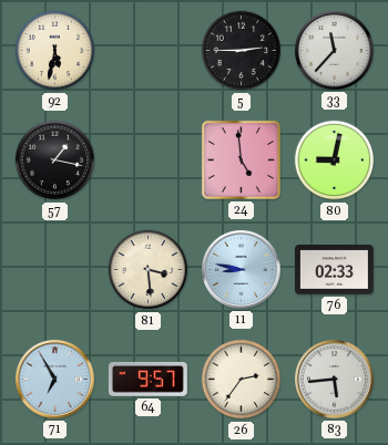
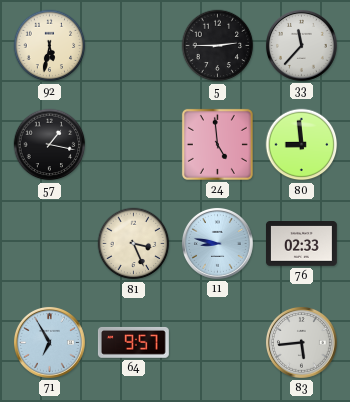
80: 9:02 -> 8:59
81: 3:29 -> 3:26
26: 2:36 -> none
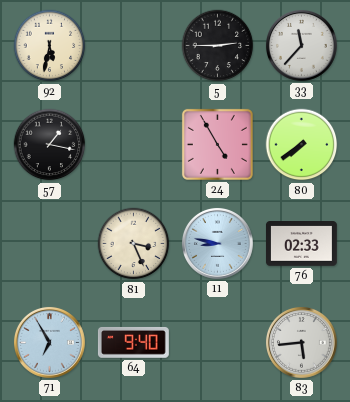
24: 4:59 -> 4:55
80: 8:59 -> 7:39
64: 9:57 -> 9:40
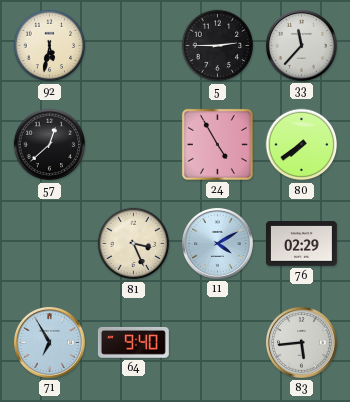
57: 1:17 -> 12:38
11: 8:47 -> 4:10
76: 02:33 -> 02:29
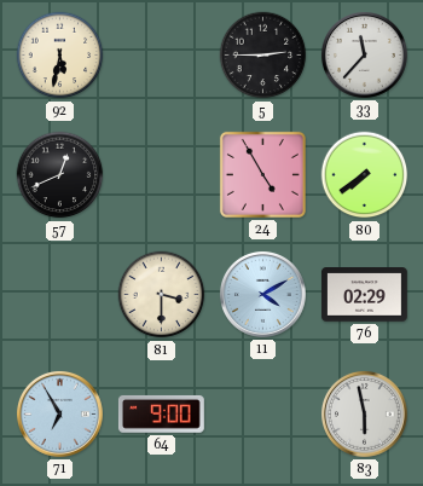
57: 12:38 -> 12:41
81: 3:26 -> 3:30
64: 9:40 -> 9:00
83: 5:44 -> 5:58
